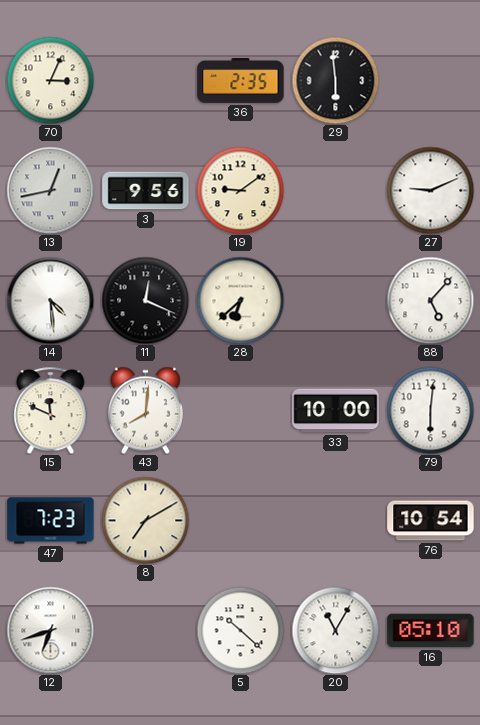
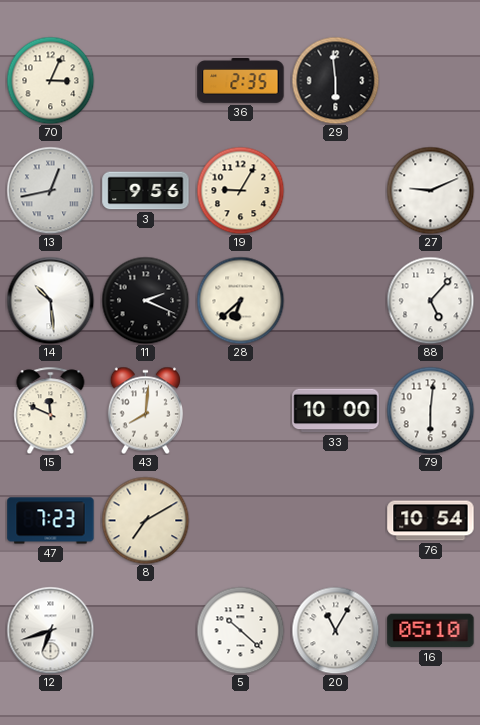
19: 9:09 -> 9:05
14: 4:29 -> 10:29
11: 12:19 -> 2:19
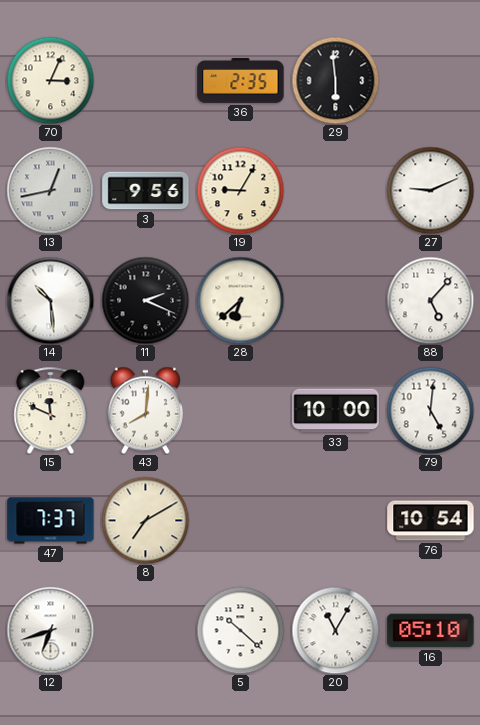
79: 6:01 -> 5:01
47: 7:23 -> 7:37
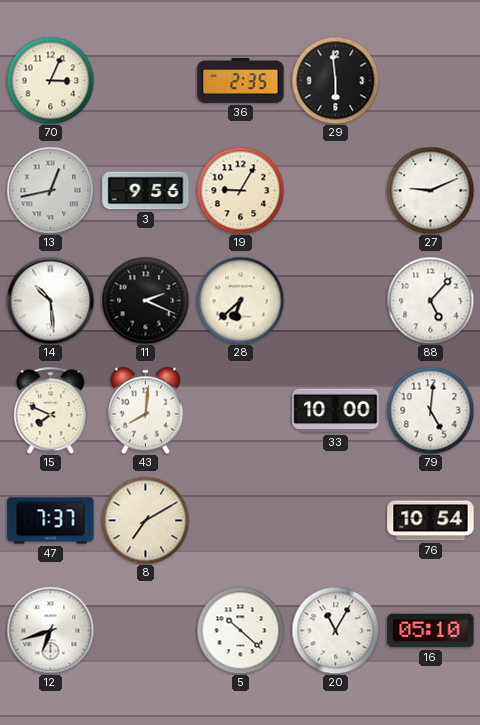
15: 11:49 -> 7:49
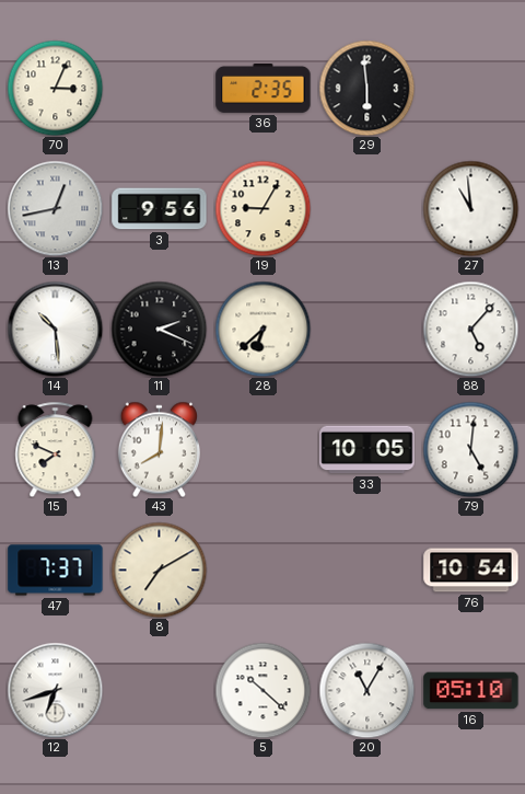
27: 9:11 -> 10:59
33: 10:00 -> 10:05
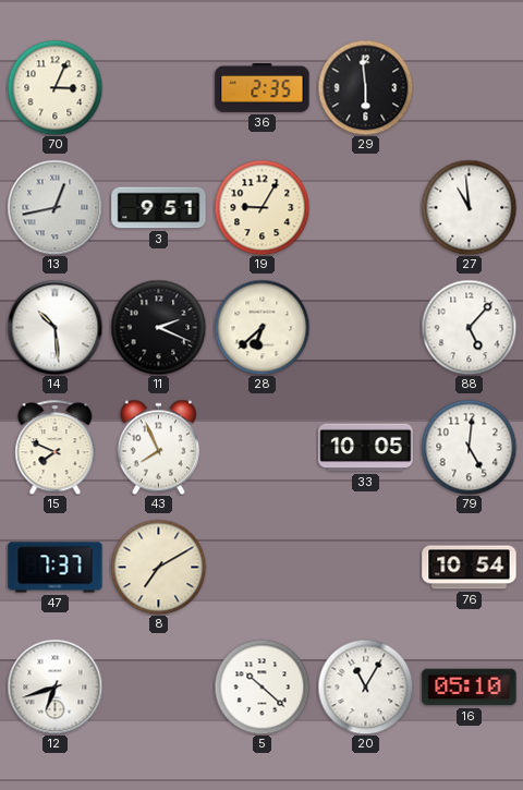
3: 9:56 -> 9:51
43: 8:01 -> 7:56
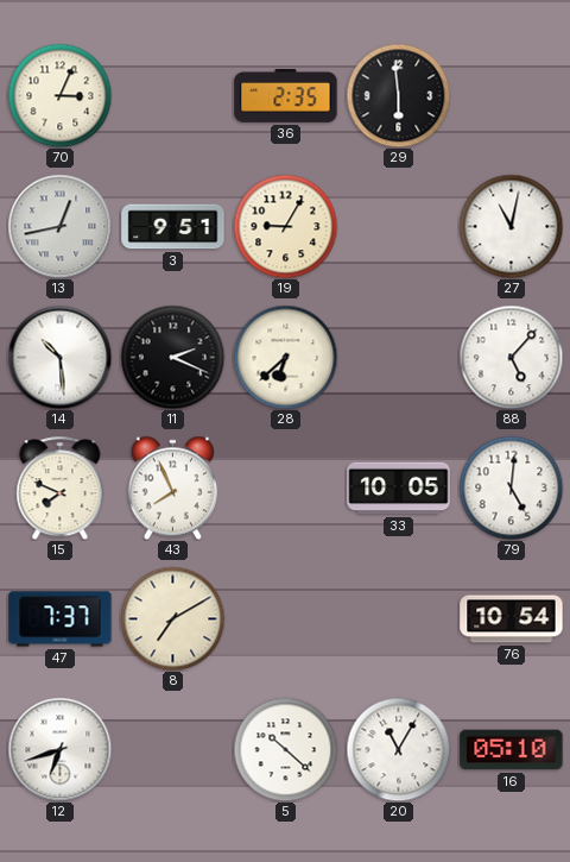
27: 10:59 -> 11:02
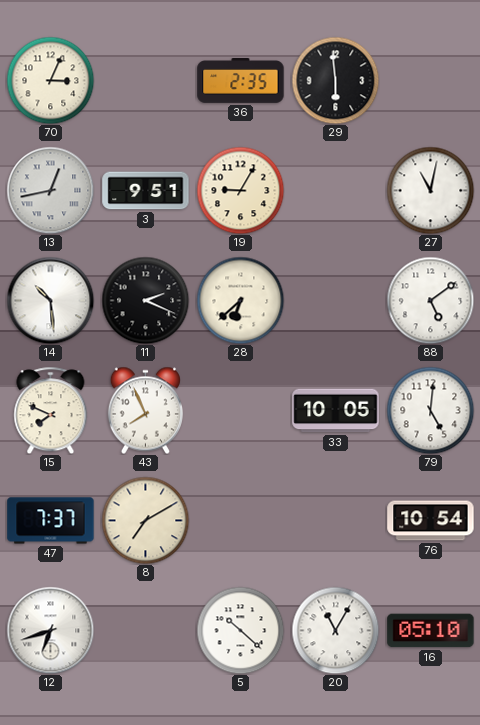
88: 5:07 -> 5:09
